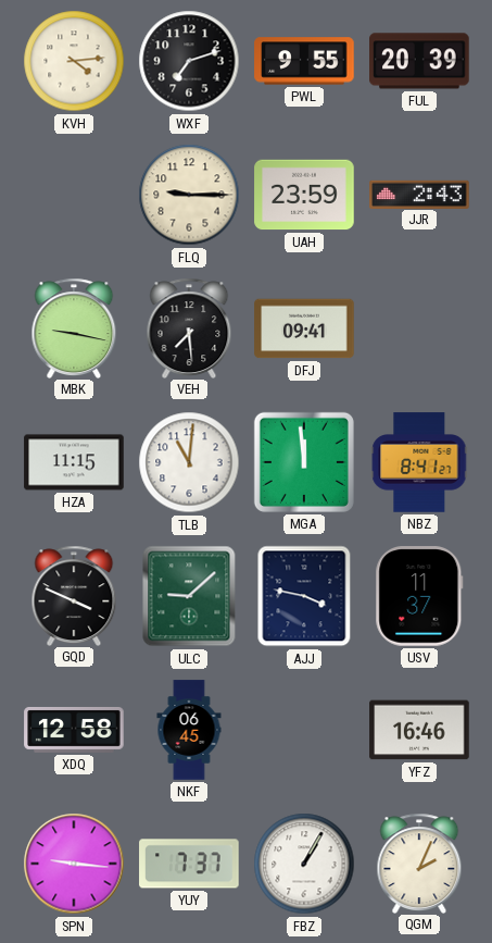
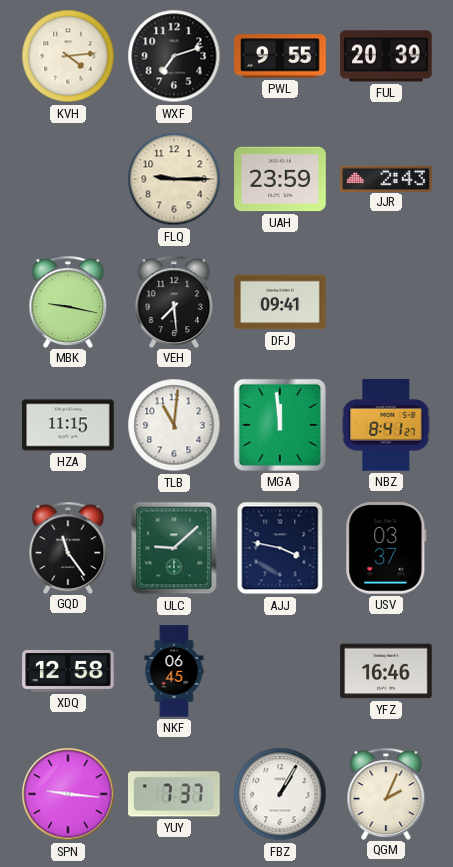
GQD: 3:49 -> 11:24
USV: 11:37 -> 03:37
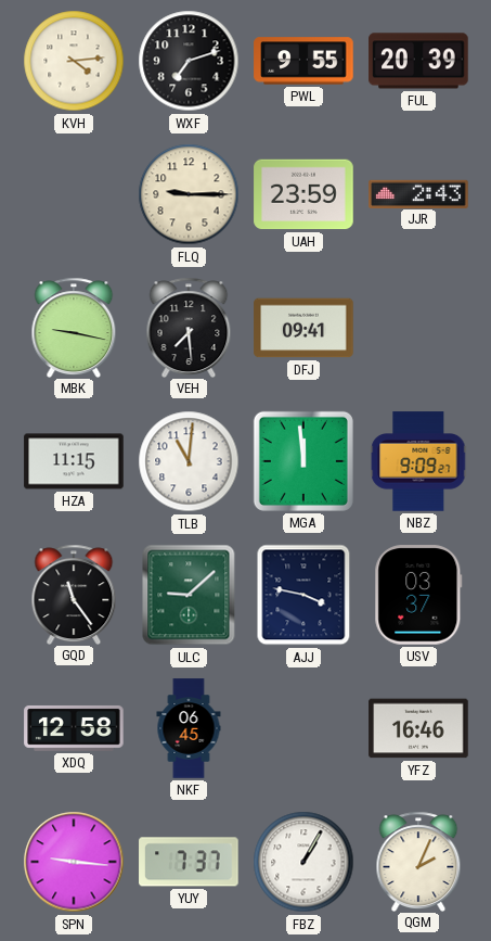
NBZ: 8:41 -> 9:09
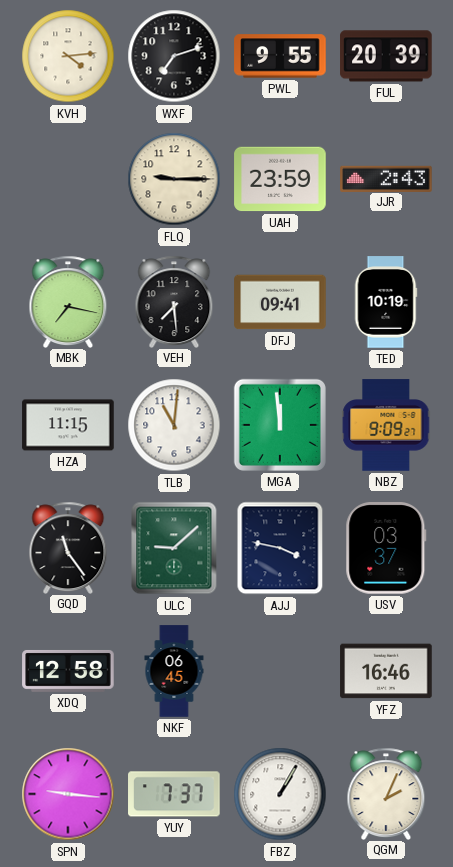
MBK: 9:17 -> 7:17
TED: none -> 10:19
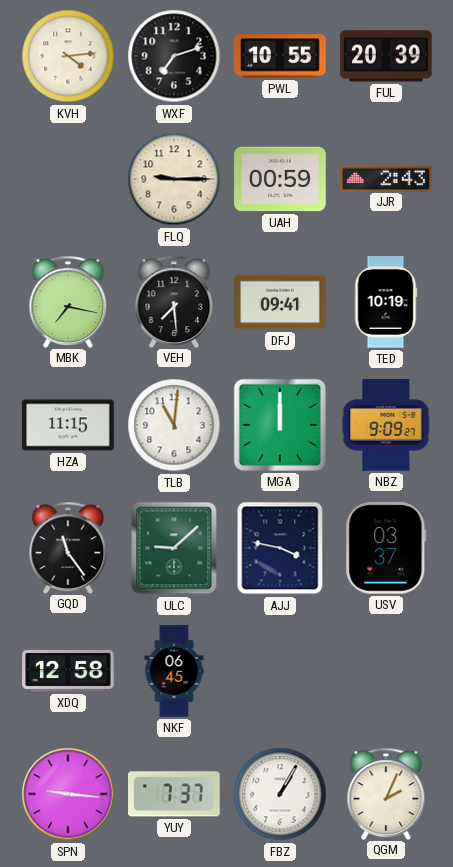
PWL: 9:55 -> 10:55
UAH: 23:59 -> 00:59
MGA: 11:59 -> 12:00
YFZ: 16:46 -> none
